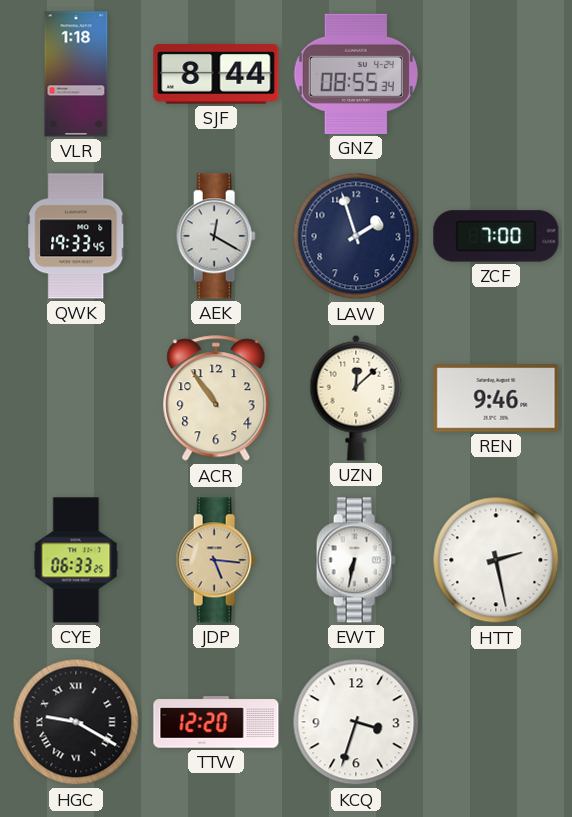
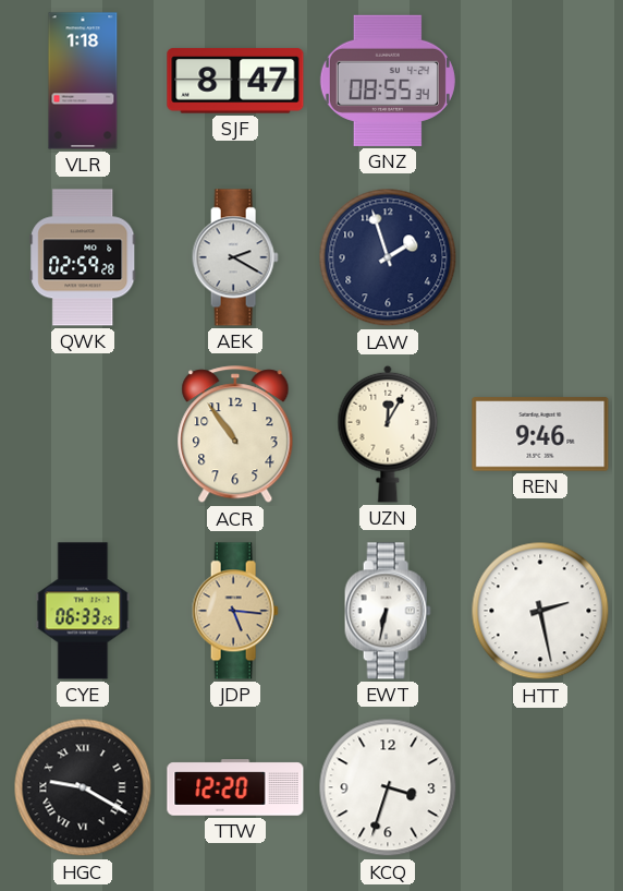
SJF: 8:44 -> 8:47
QWK: 19:33 -> 02:59
AEK: 12:20 -> 2:20
ZCF: 7:00 -> none
UZN: 12:08 -> 12:05
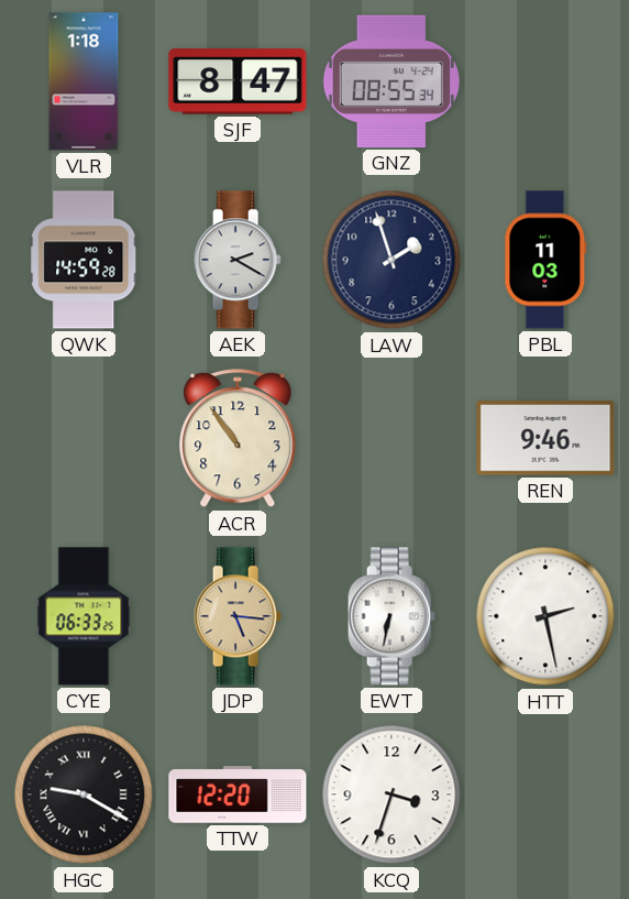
QWK: 02:59 -> 14:59
PBL: none -> 11:03
UZN: 12:05 -> none
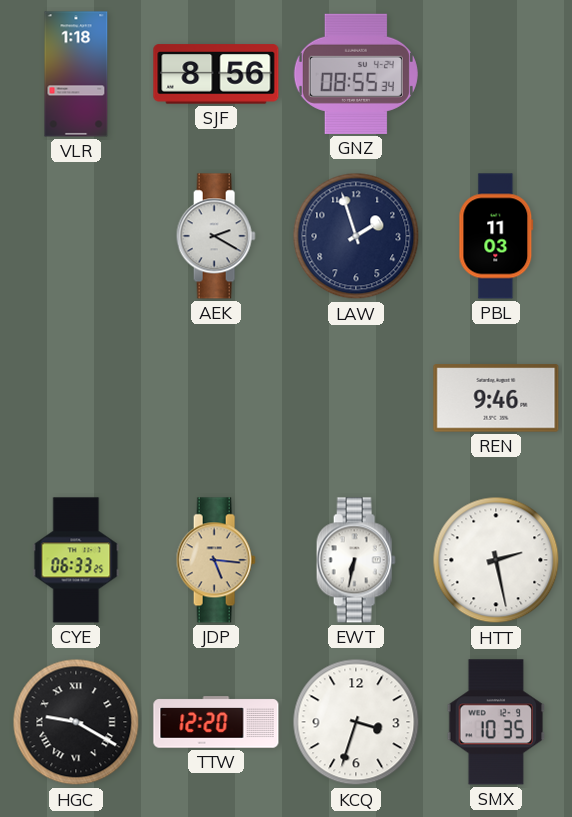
SJF: 8:47 -> 8:56
QWK: 14:59 -> none
ACR: 10:54 -> none
SMX: none -> 10:35
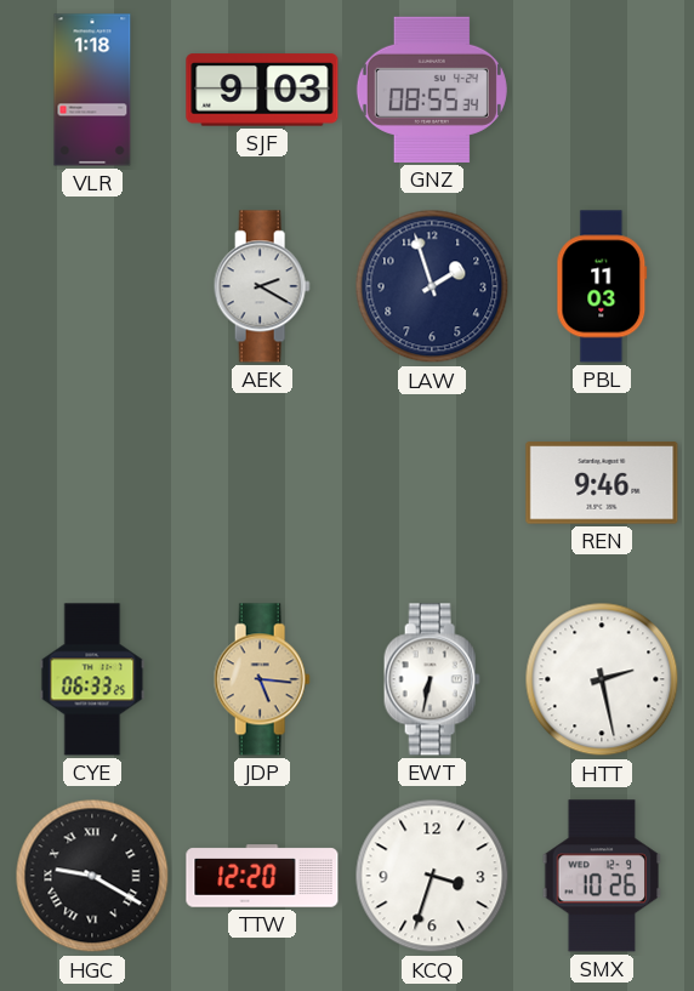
SJF: 8:56 -> 9:03
SMX: 10:35 -> 10:26
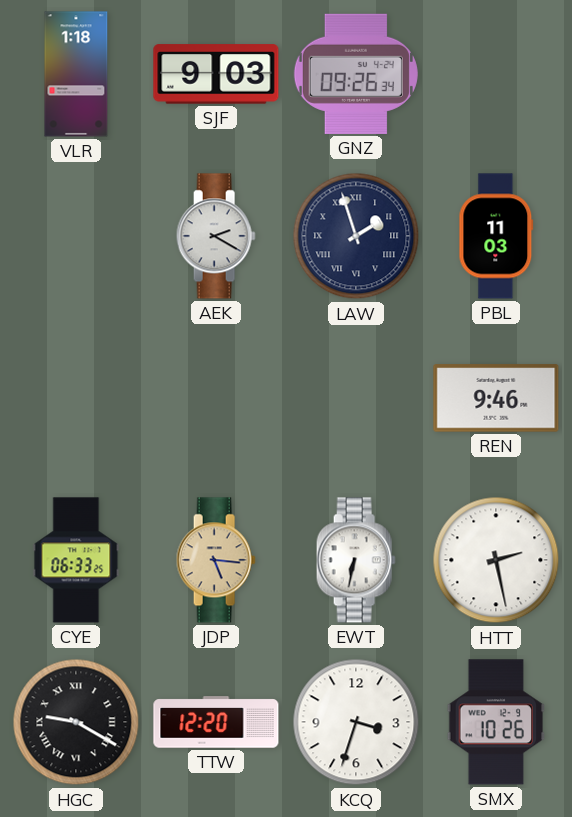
GNZ: 08:55 -> 09:26
LAW numerals: Arabic -> Roman
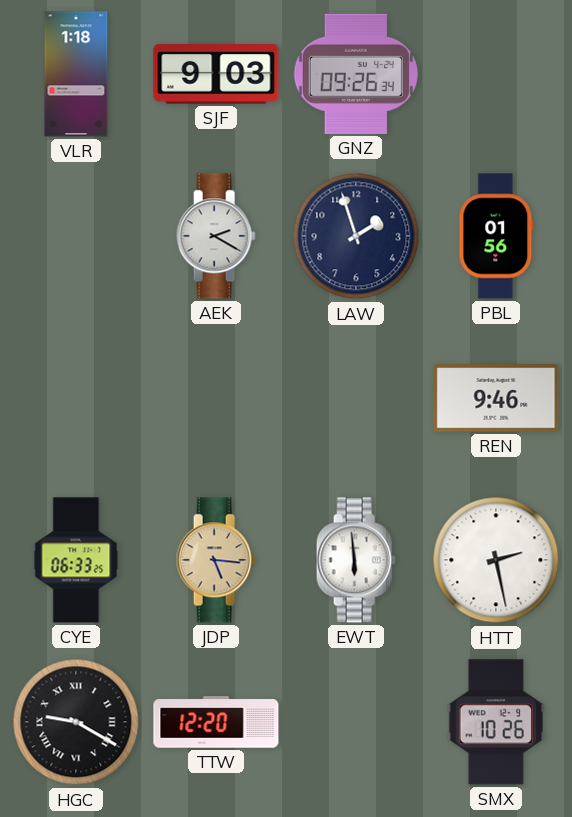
LAW numerals: Roman -> Arabic
PBL: 11:03 -> 01:56
EWT: 6:32 -> 5:59
KCQ: 3:33 -> none
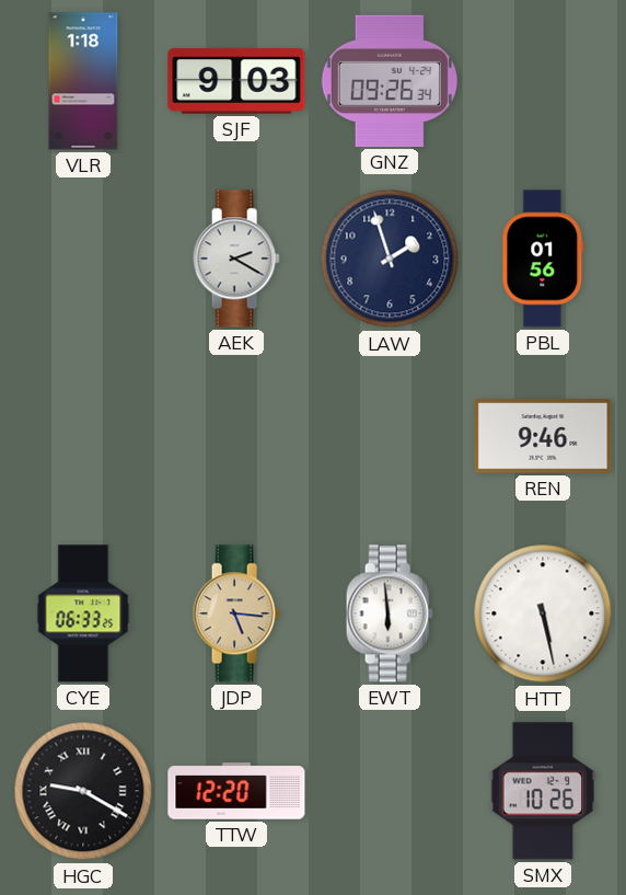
HTT: 2:28 -> 5:28
